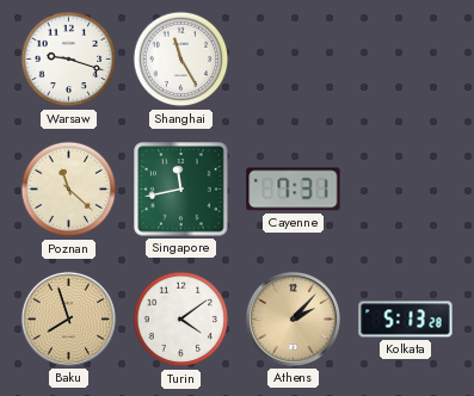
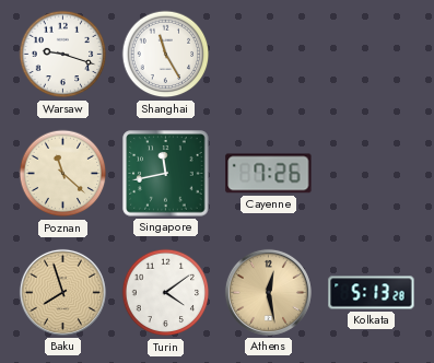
Cayenne: 7:31 -> 7:26
Athens: 2:07 -> 12:28
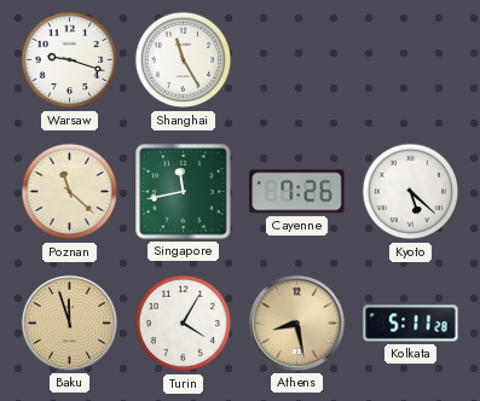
Kyoto: none -> 5:22
Baku: 7:57 -> 11:57
Turin: 4:09 -> 4:05
Athens: 12:28 -> 8:28
Kolkata: 5:13 -> 5:11
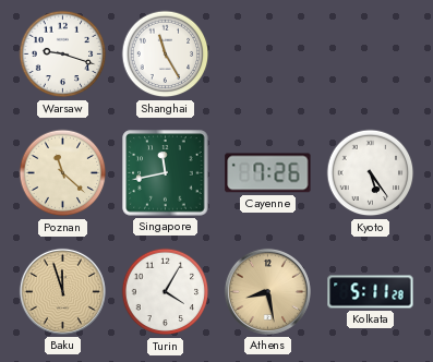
Kyoto: 5:22 -> 5:24
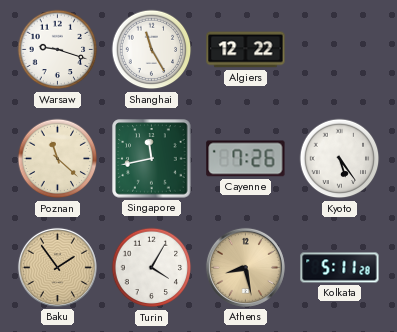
Algiers: none -> 12:22
Baku: 11:57 -> 1:54
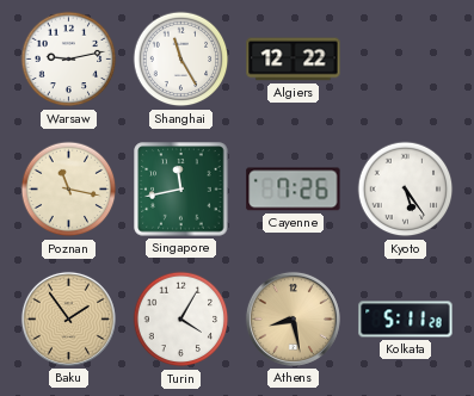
Warsaw: 9:18 -> 9:13
Poznan: 11:22 -> 11:17
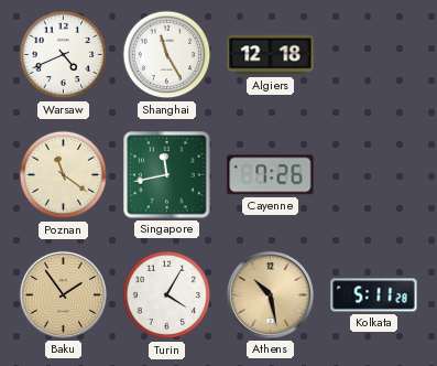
Warsaw: 9:13 -> 4:41
Algiers: 12:22 -> 12:18
Poznan: 11:17 -> 11:21
Kyoto: 5:24 -> none
Athens: 8:28 -> 10:28
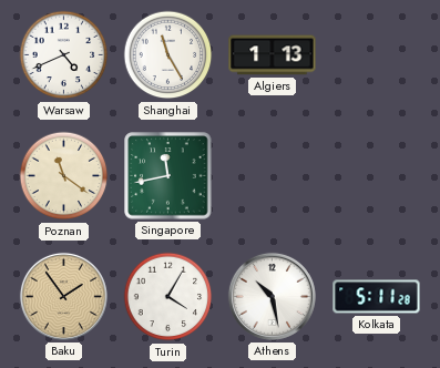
Algiers: 12:18 -> 1:13
Cayenne: 7:26 -> none
Athens dial: champagne -> white
